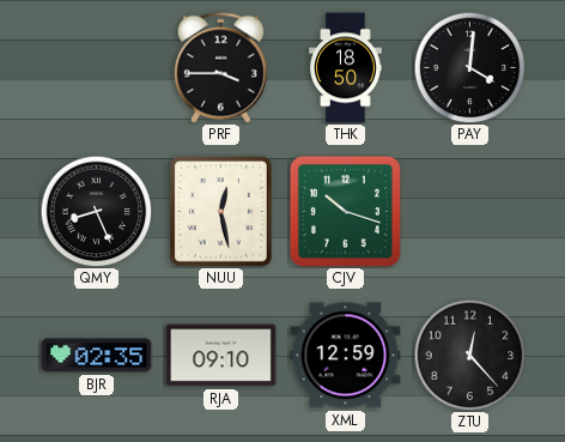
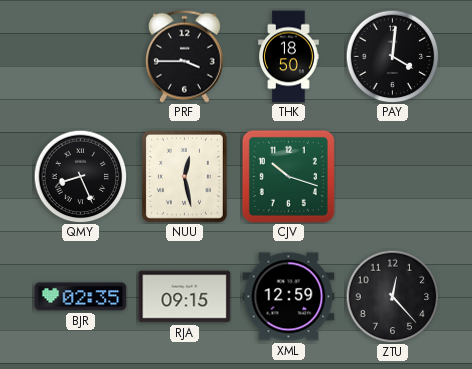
RJA: 09:10 -> 09:15
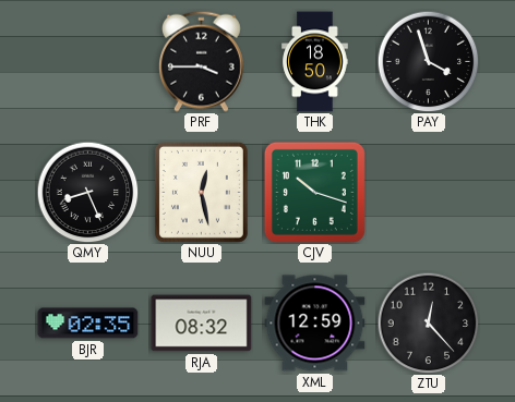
PAY: 4:01 -> 3:57
RJA: 09:15 -> 08:32
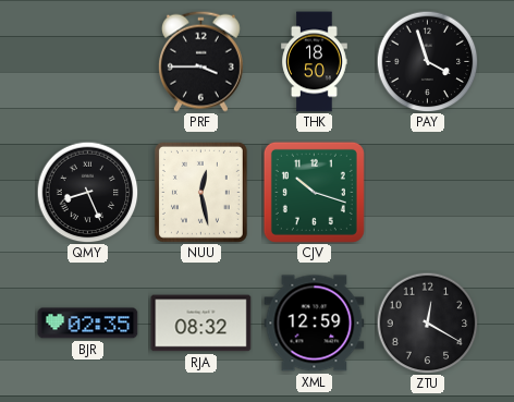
ZTU: 12:23 -> 12:20
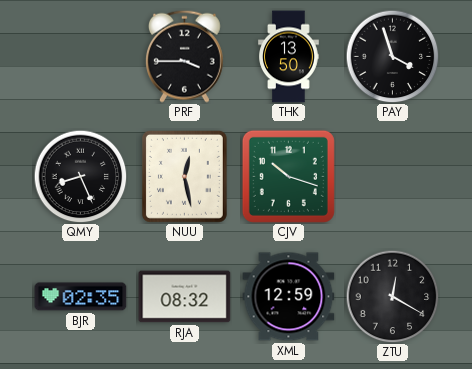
THK: 18:50 -> 13:50
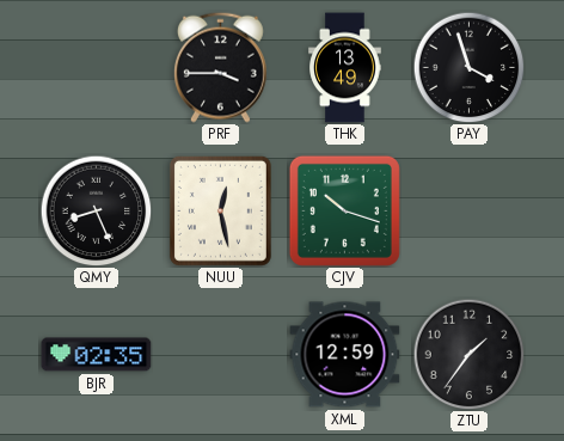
THK: 13:50 -> 13:49
RJA: 08:32 -> none
ZTU: 12:20 -> 1:36
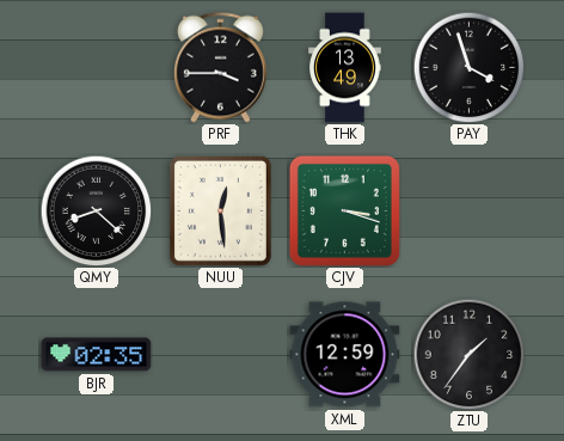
QMY: 8:26 -> 8:22
NUU: 12:28 -> 12:29
CJV: 10:18 -> 3:18
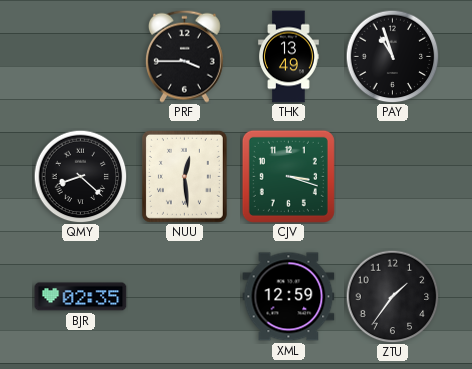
PAY: 3:57 -> 10:57
